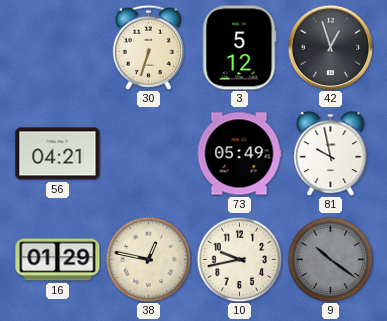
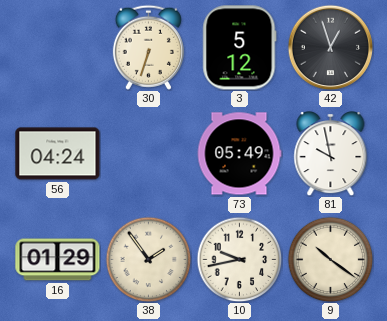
56: 04:21 -> 04:24
38: 12:47 -> 1:54
9 dial: grey -> cream
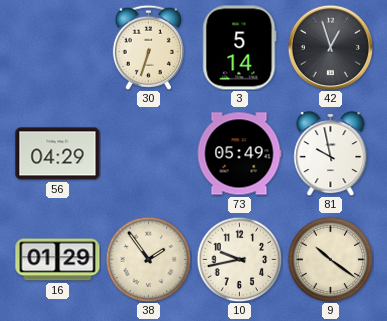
3: 5:12 -> 5:14
56: 04:24 -> 04:29
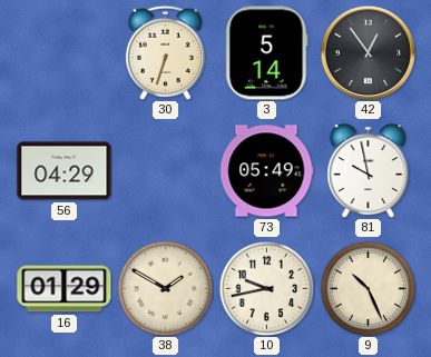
42: 12:57 -> 12:54
38: 1:54 -> 1:50
9: 10:21 -> 10:26
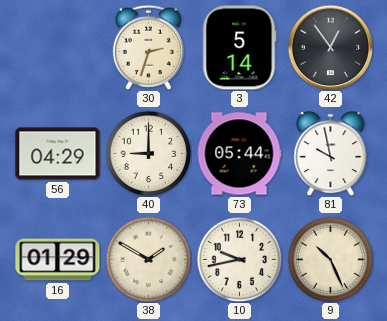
30: 6:33 -> 2:33
40: none -> 9:00
73: 05:49 -> 05:44
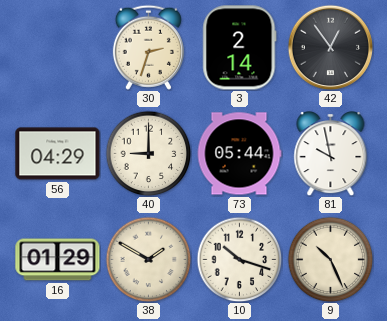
3: 5:14 -> 2:14
10: 9:43 -> 10:18
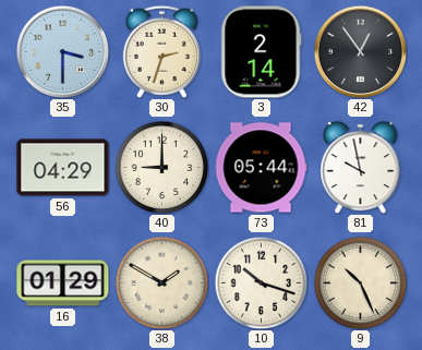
35: none -> 3:30
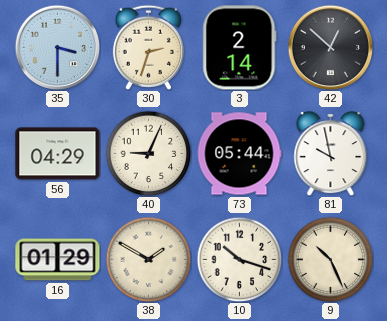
42: 12:54 -> 12:52
40: 9:00 -> 9:04
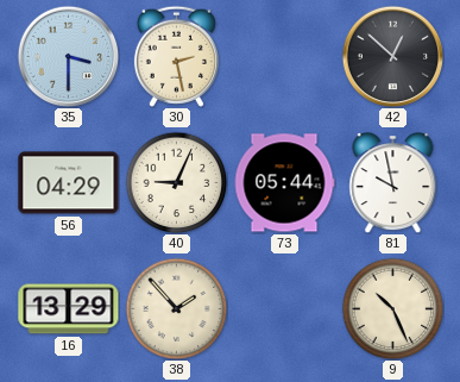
30: 2:33 -> 2:28
3: 2:14 -> none
16: 01:29 -> 13:29
38: 1:50 -> 1:53
10: 10:18 -> none
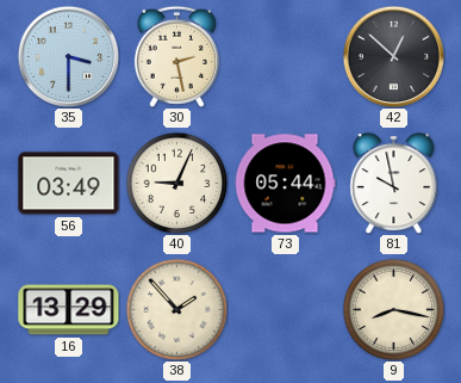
56: 04:29 -> 03:49
9: 10:26 -> 8:17
